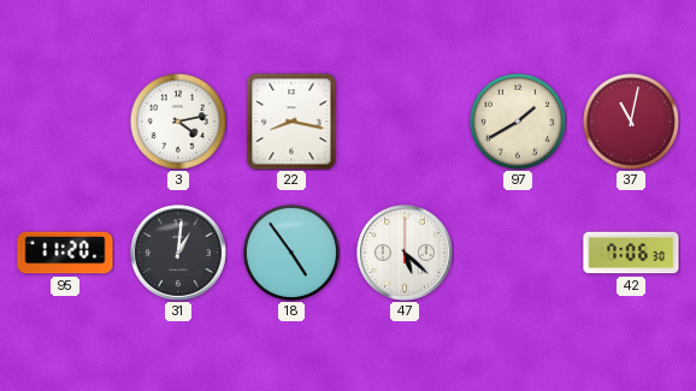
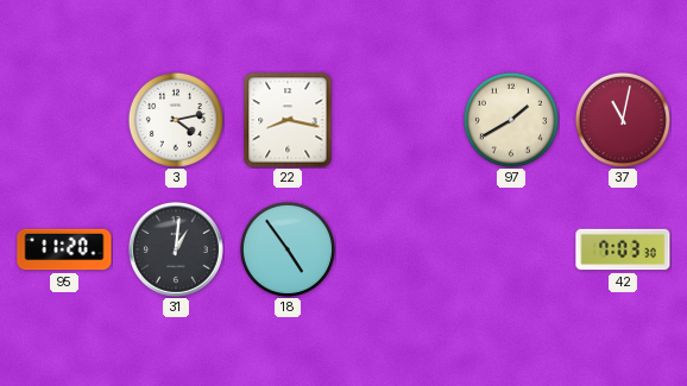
47: 5:22 -> none
42: 7:06 -> 7:03
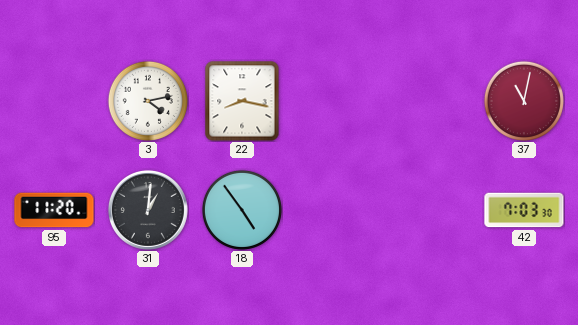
97: 1:40 -> none
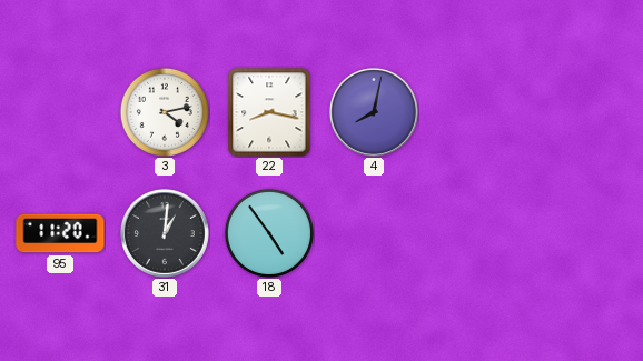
4: none -> 8:02
37: 11:02 -> none
42: 7:03 -> none
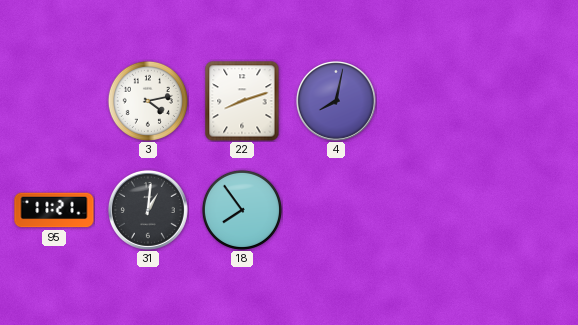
22: 8:17 -> 8:12
95: 11:20 -> 11:21
18: 4:54 -> 7:54
